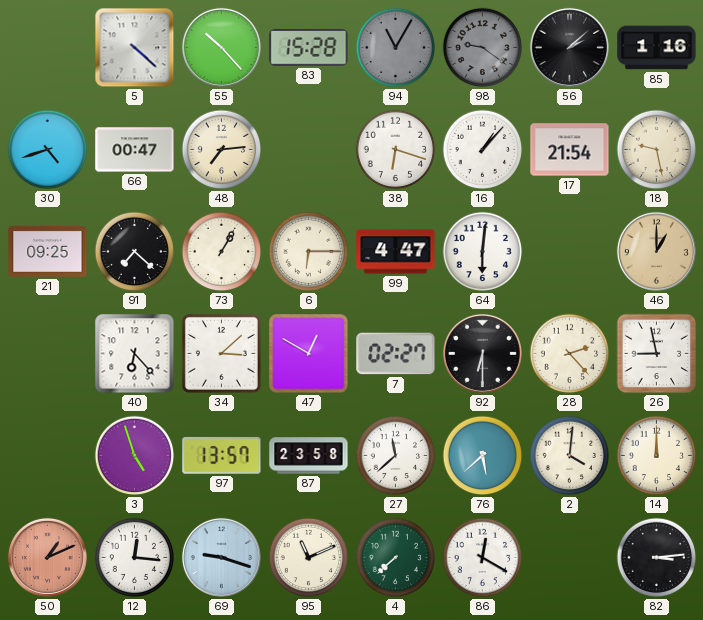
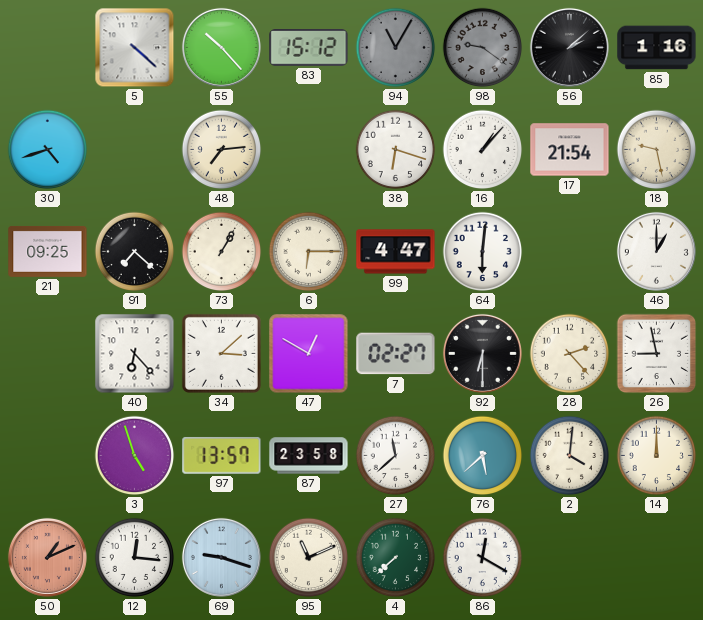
83: 15:28 -> 15:12
66: 00:47 -> none
46 dial: champagne -> white
82: 3:14 -> none
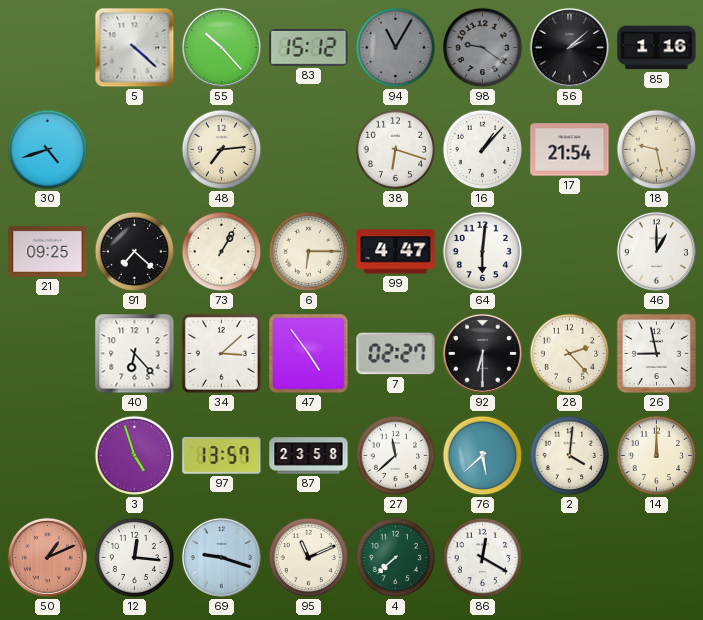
47: 12:50 -> 4:54
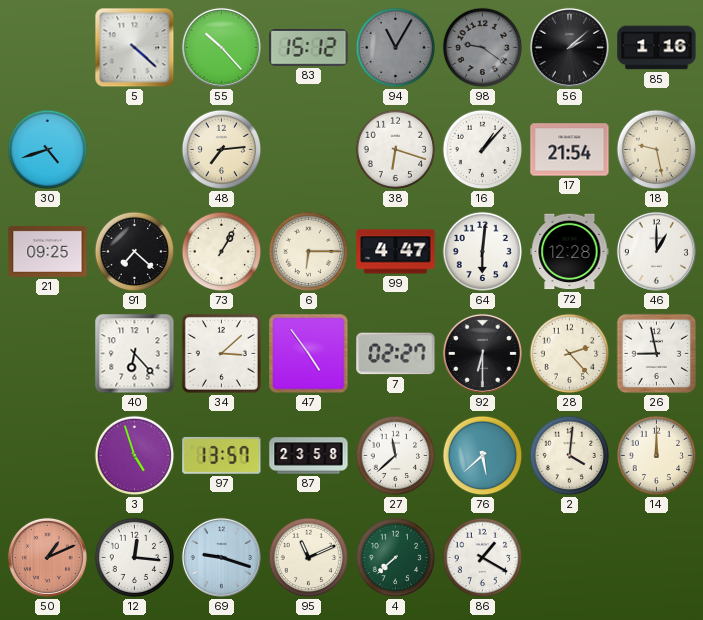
72: none -> 12:28
86: 12:20 -> 1:20
